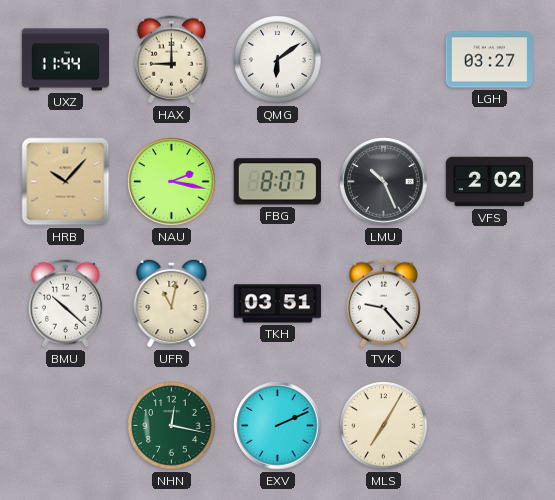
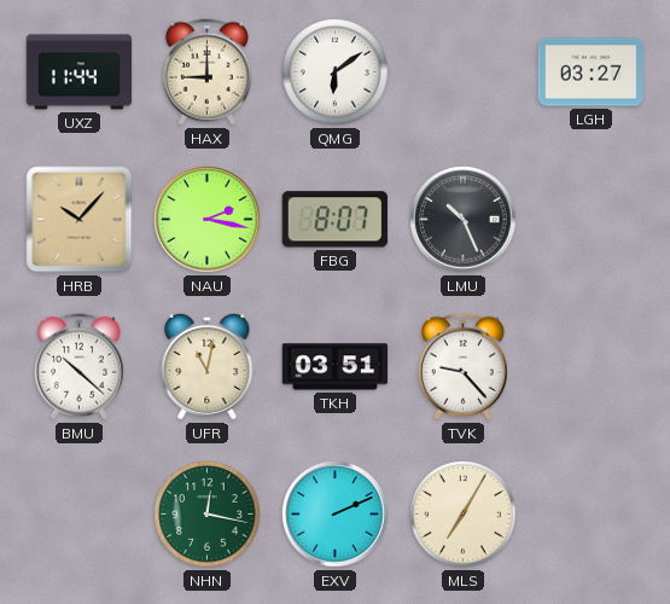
VFS: 2:02 -> none
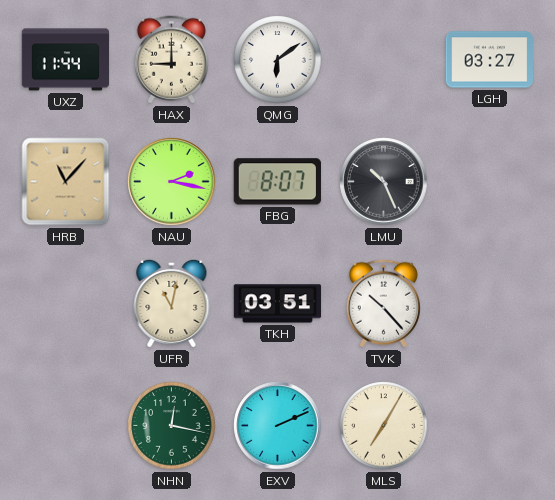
HRB: 10:07 -> 11:07
BMU: 10:22 -> none
TVK: 9:23 -> 10:23
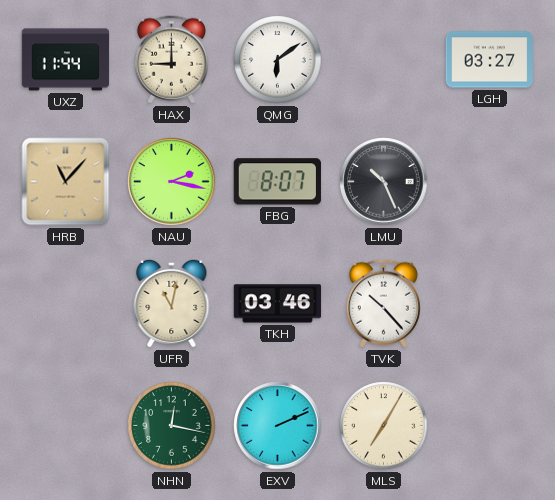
TKH: 03:51 -> 03:46
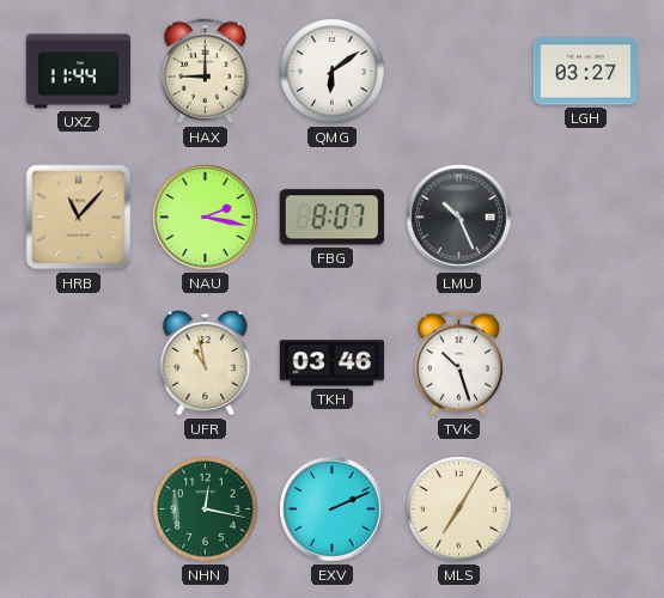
UFR: 11:02 -> 10:58
TVK: 10:23 -> 10:27
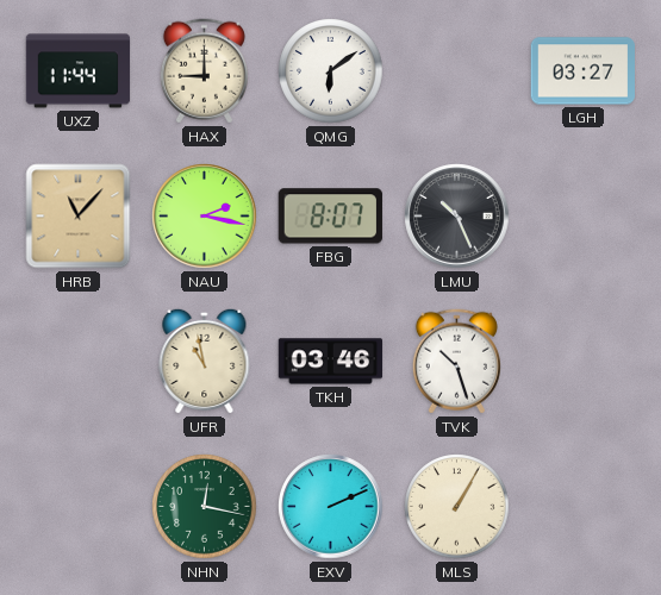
MLS: 7:05 -> 1:05
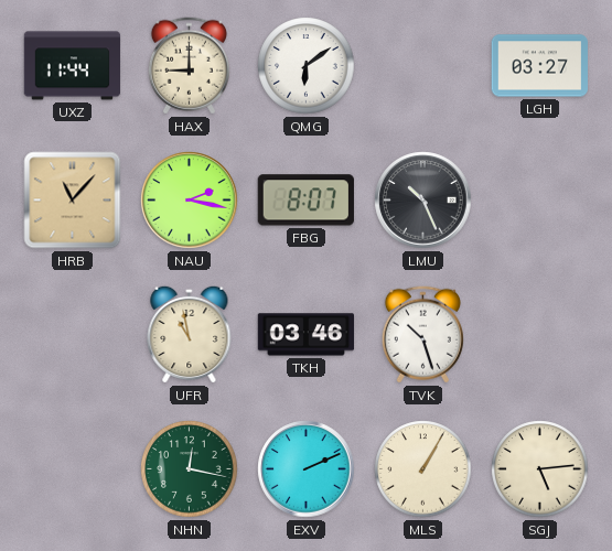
SGJ: none -> 5:14
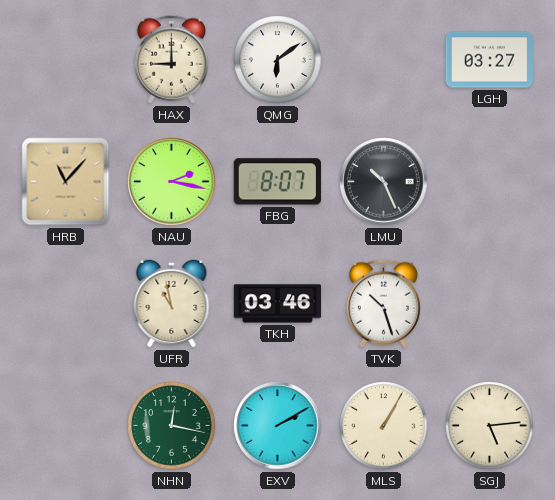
UXZ: 11:44 -> none
EXV: 2:11 -> 2:10
